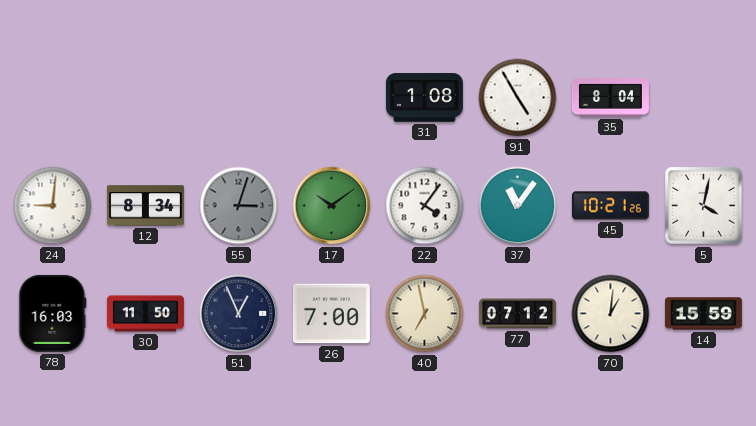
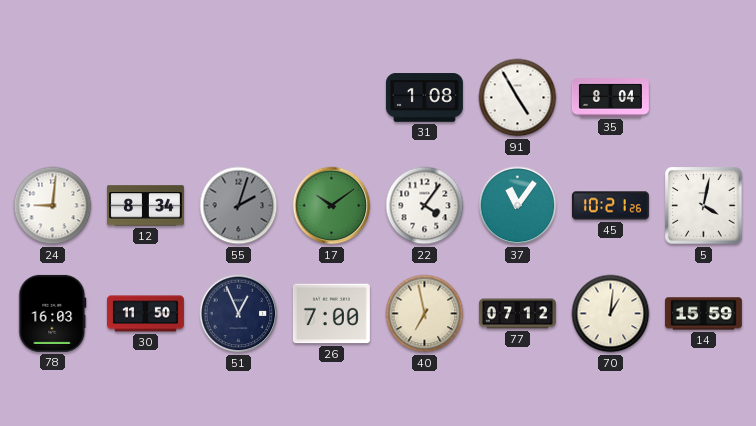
55: 3:03 -> 2:03
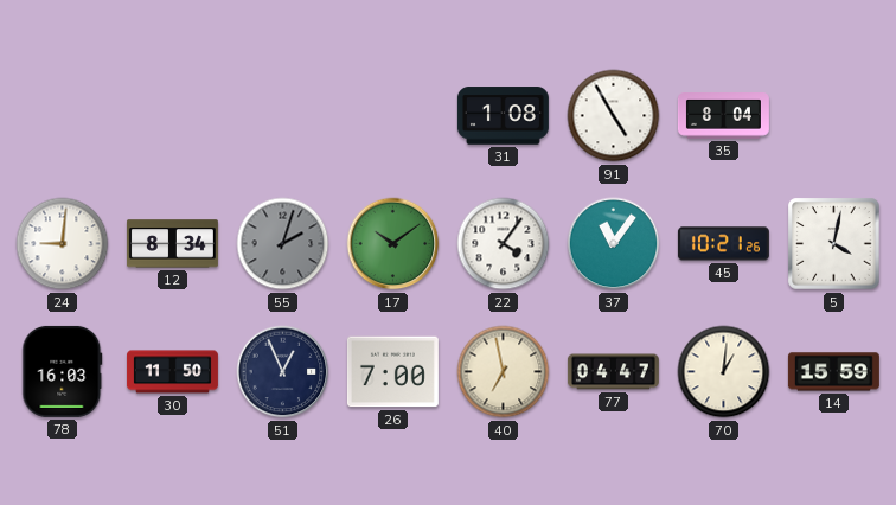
77: 07:12 -> 04:47
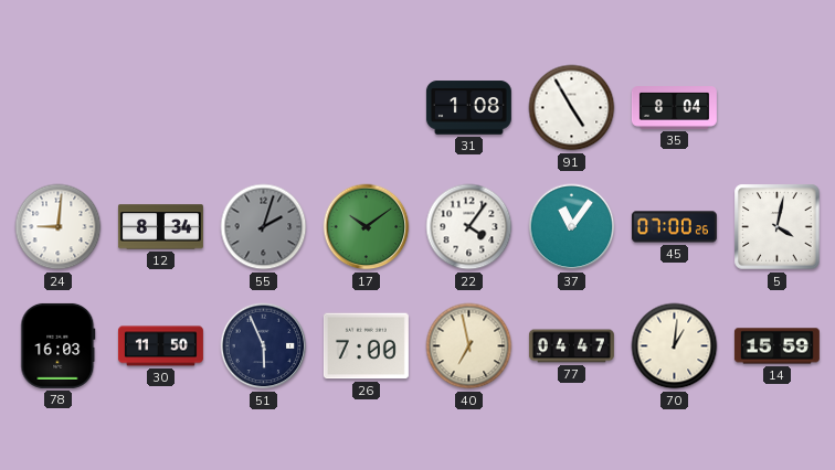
45: 10:21 -> 07:00
51: 12:56 -> 5:56
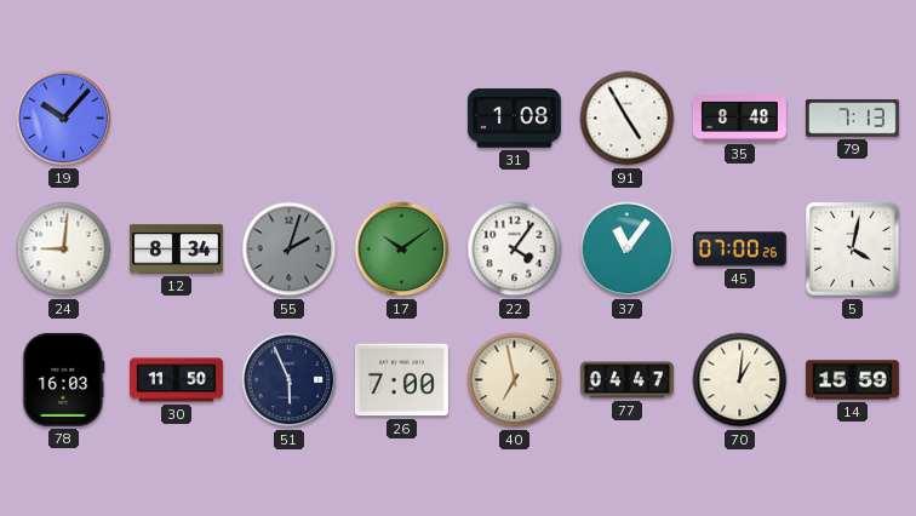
19: none -> 10:07
35: 8:04 -> 8:48
79: none -> 7:13
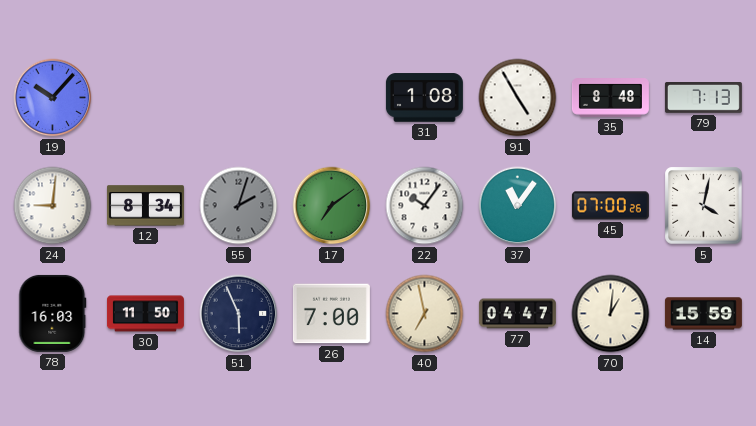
17: 10:09 -> 7:09
22: 4:06 -> 10:06
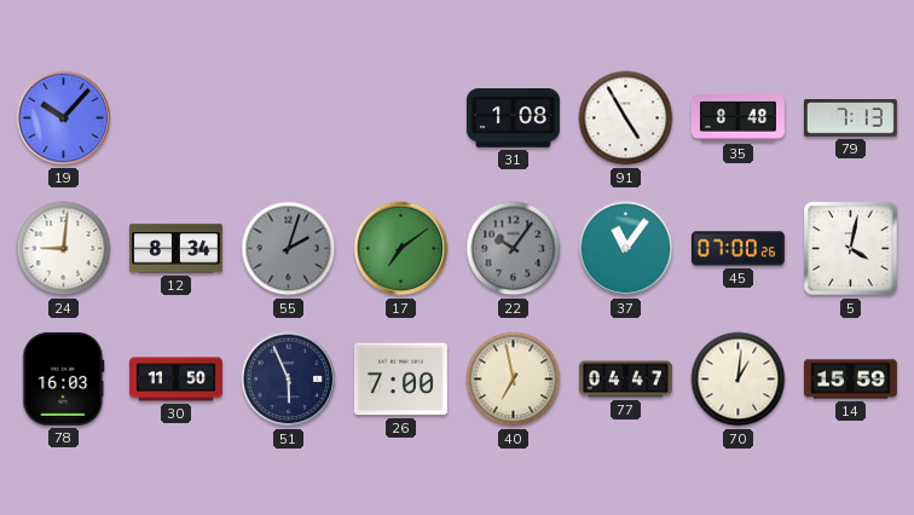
22 dial: white -> grey
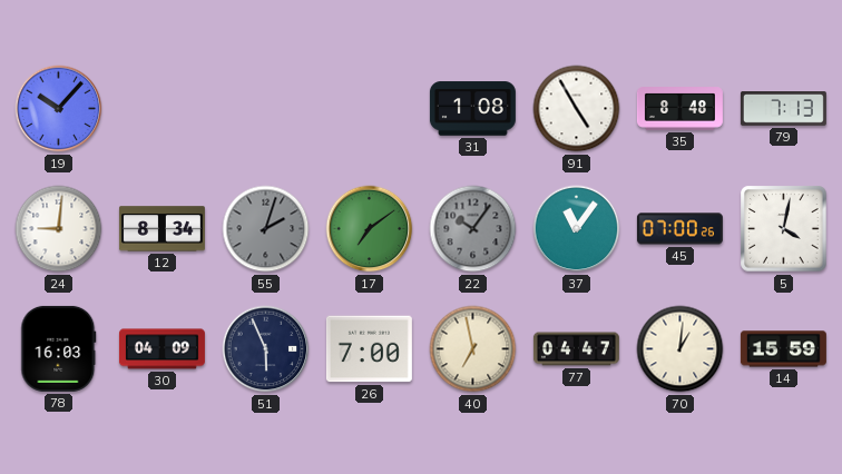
30: 11:50 -> 04:09
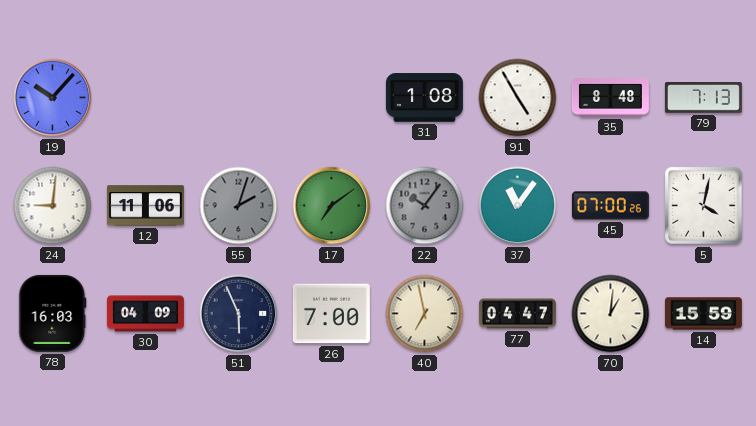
12: 8:34 -> 11:06
